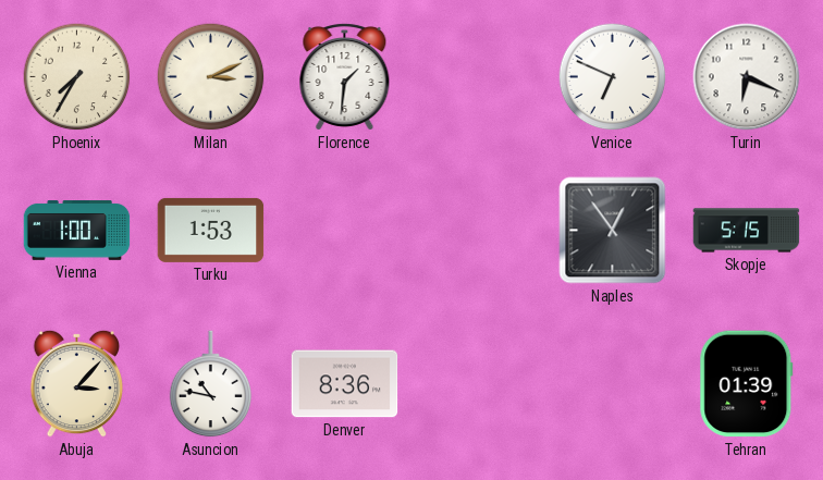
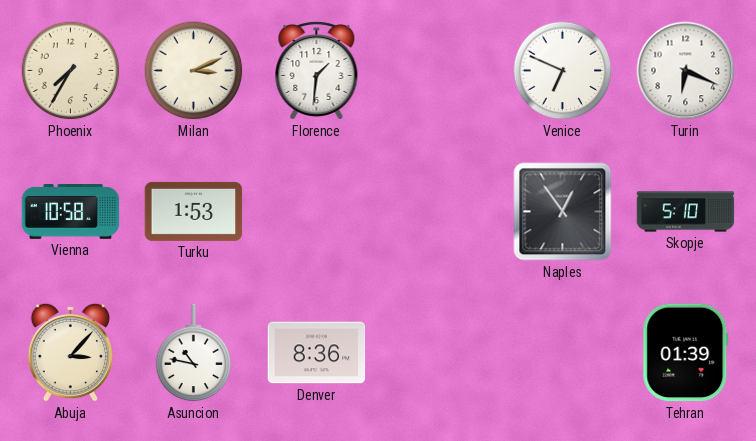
Vienna: 1:00 -> 10:58
Skopje: 5:15 -> 5:10
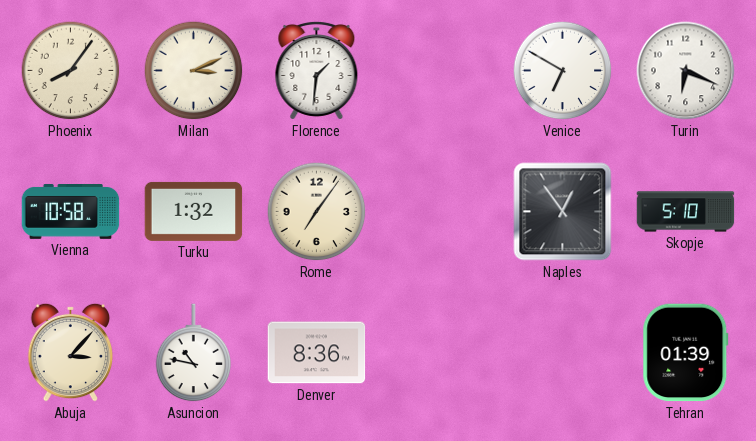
Phoenix: 7:35 -> 8:06
Venice: 6:49 -> 6:50
Turku: 1:53 -> 1:32
Rome: none -> 7:06
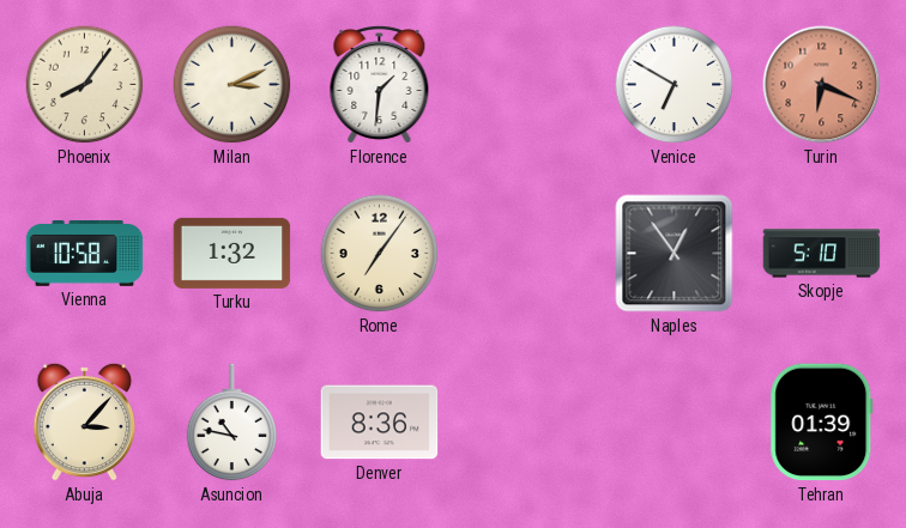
Turin dial: white -> salmon
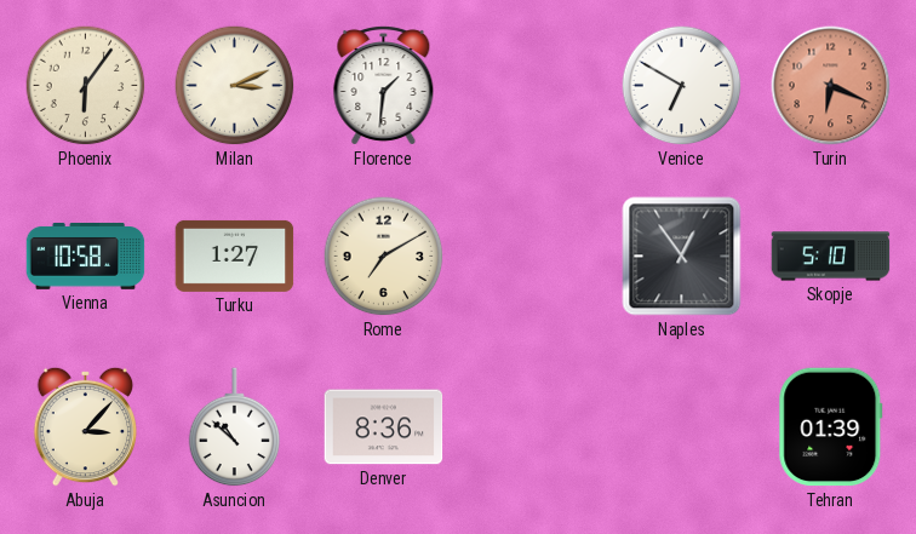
Phoenix: 8:06 -> 6:06
Turku: 1:32 -> 1:27
Rome: 7:06 -> 7:10
Asuncion: 10:47 -> 10:52
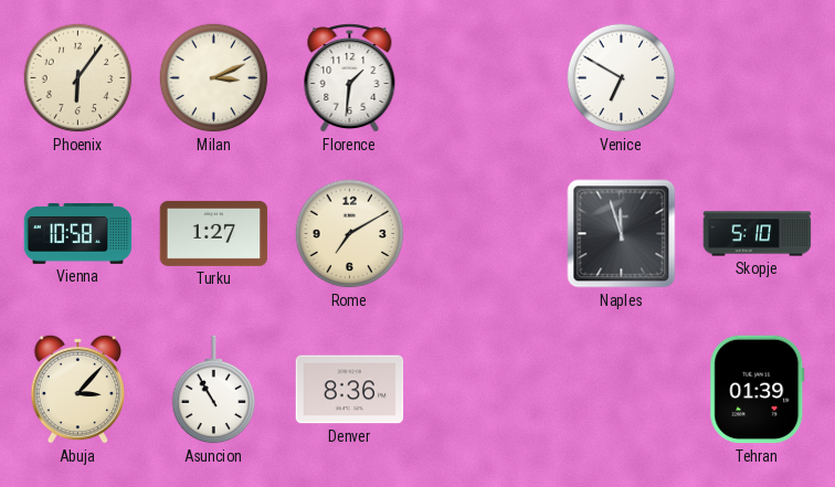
Turin: 6:19 -> none
Naples: 12:54 -> 11:57
Asuncion: 10:52 -> 10:55
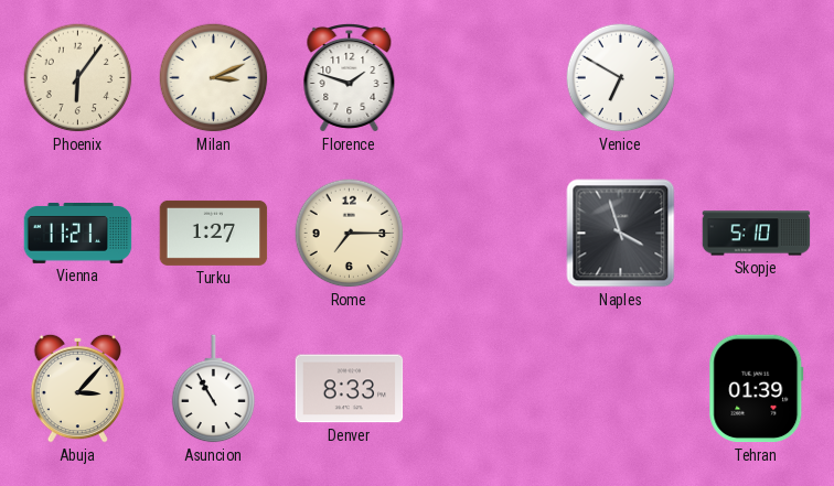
Florence: 1:31 -> 1:48
Vienna: 10:58 -> 11:21
Rome: 7:10 -> 7:15
Naples: 11:57 -> 3:57
Denver: 8:36 -> 8:33
